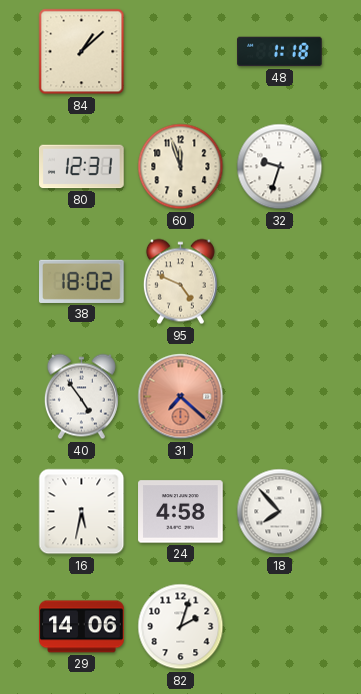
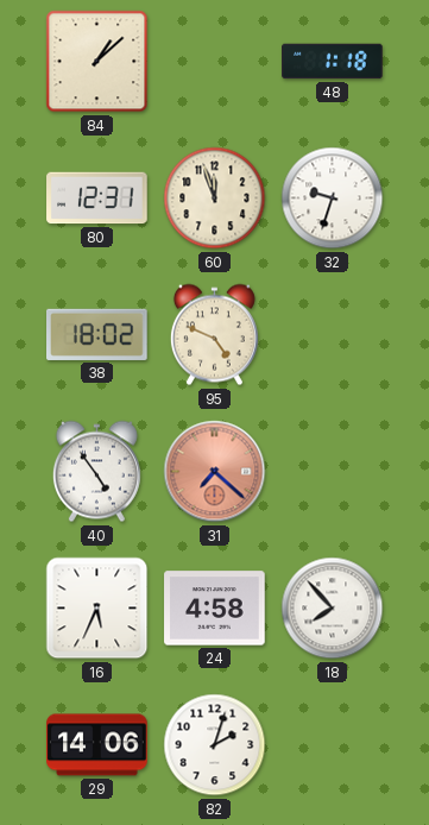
16: 5:32 -> 5:34
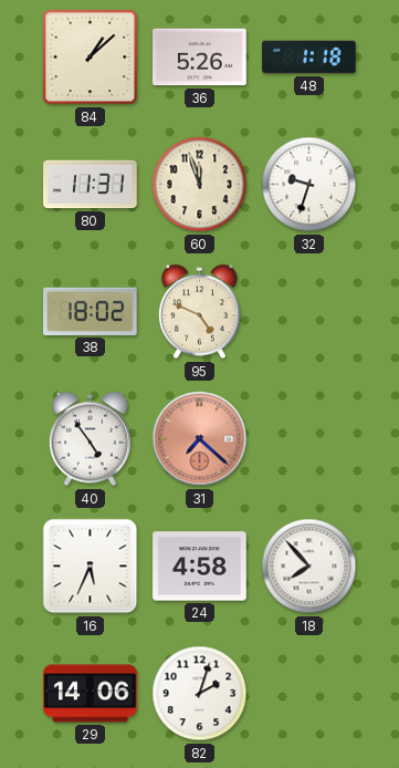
36: none -> 5:26
80: 12:31 -> 11:31
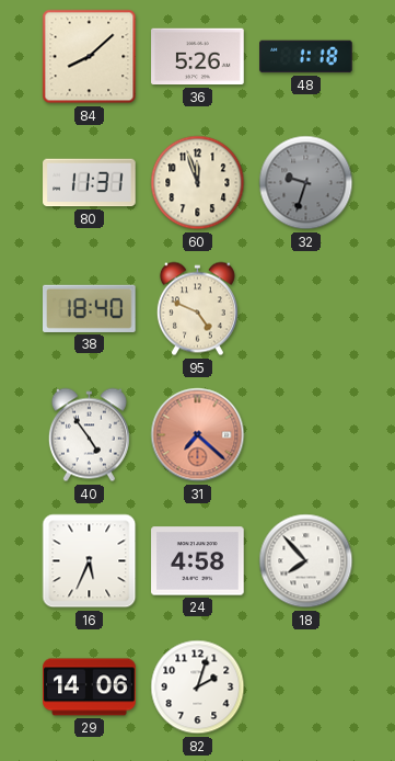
84: 1:08 -> 8:08
32 dial: white -> grey
38: 18:02 -> 18:40
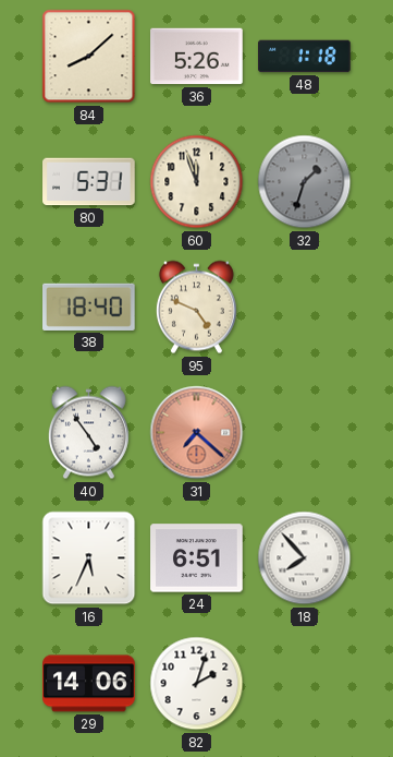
80: 11:31 -> 5:31
32: 9:33 -> 1:33
24: 4:58 -> 6:51
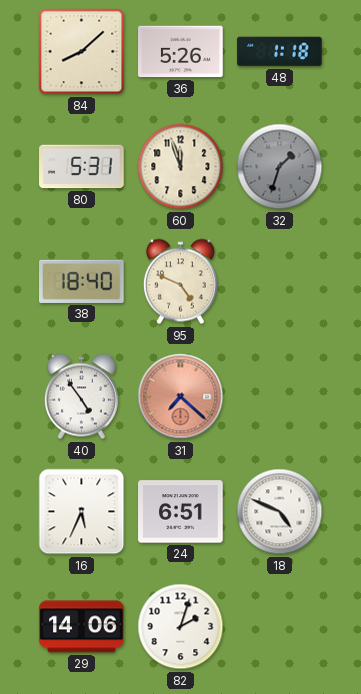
18: 7:53 -> 4:49
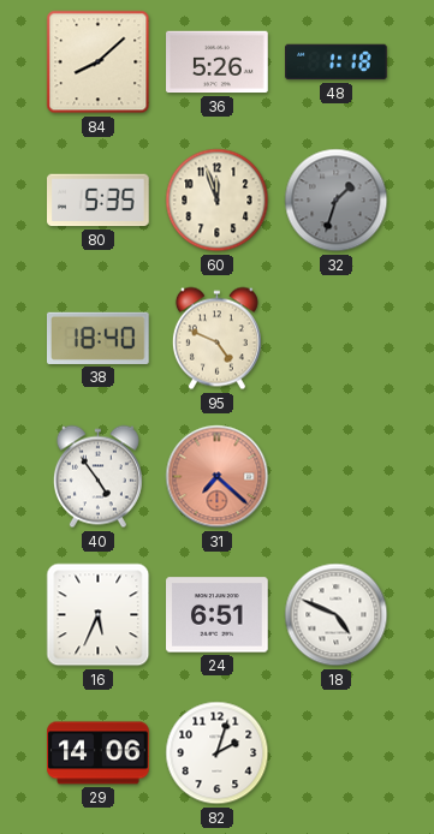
80: 5:31 -> 5:35
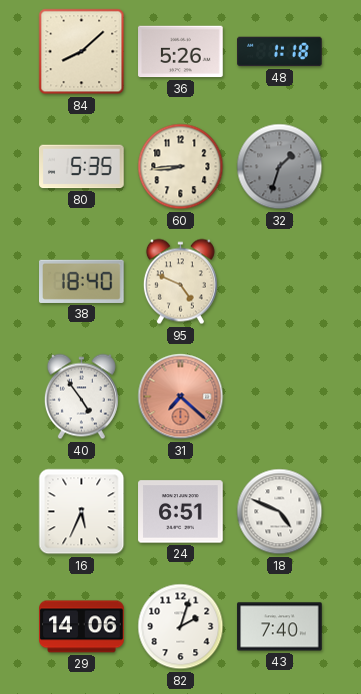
60: 11:57 -> 8:44
43: none -> 7:40
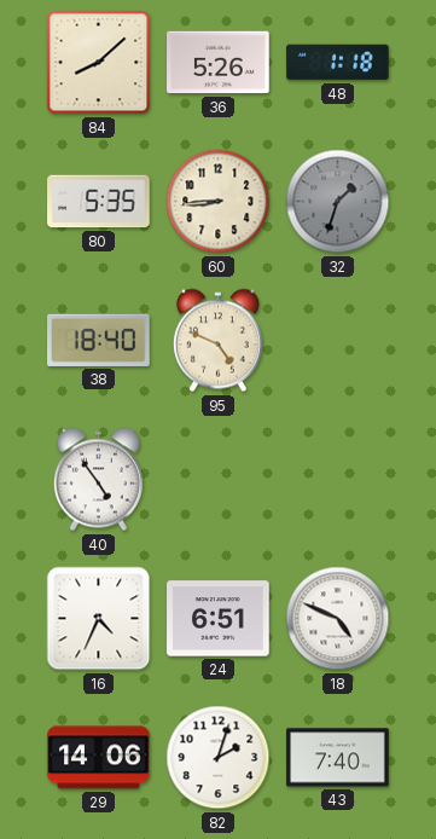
31: 7:22 -> none
16: 5:34 -> 4:34
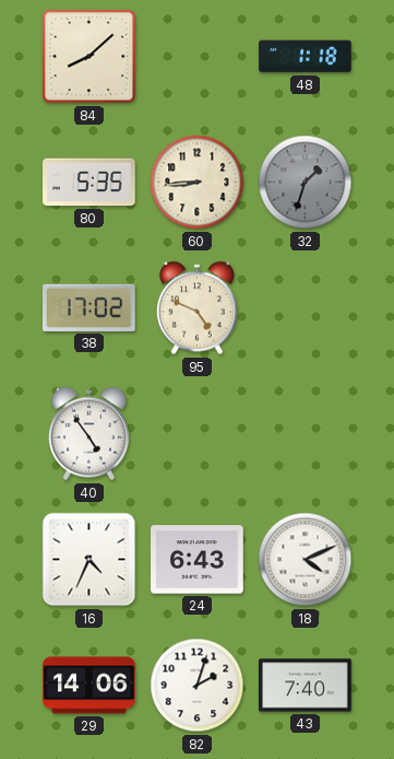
36: 5:26 -> none
38: 18:40 -> 17:02
24: 6:51 -> 6:43
18: 4:49 -> 4:11
